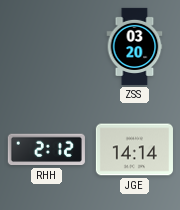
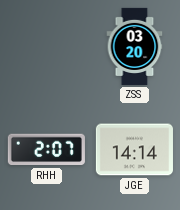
RHH: 2:12 -> 2:07
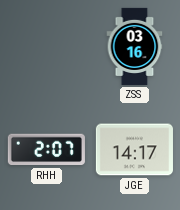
ZSS: 03:20 -> 03:16
JGE: 14:14 -> 14:17
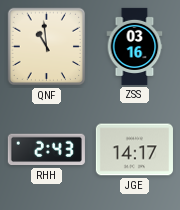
QNF: none -> 10:59
RHH: 2:07 -> 2:43
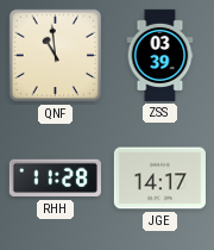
ZSS: 03:16 -> 03:39
RHH: 2:43 -> 11:28
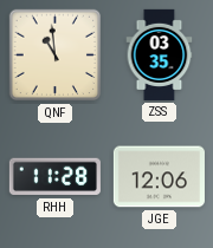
ZSS: 03:39 -> 03:35
JGE: 14:17 -> 12:06
